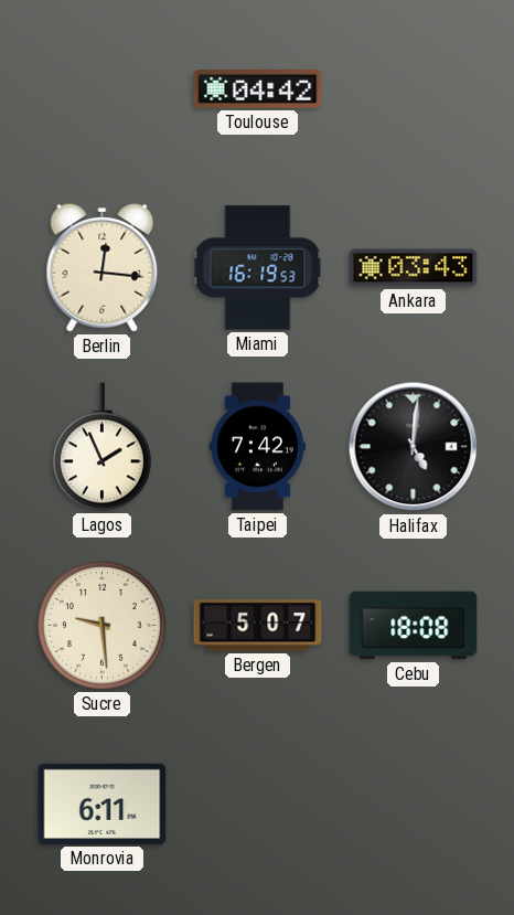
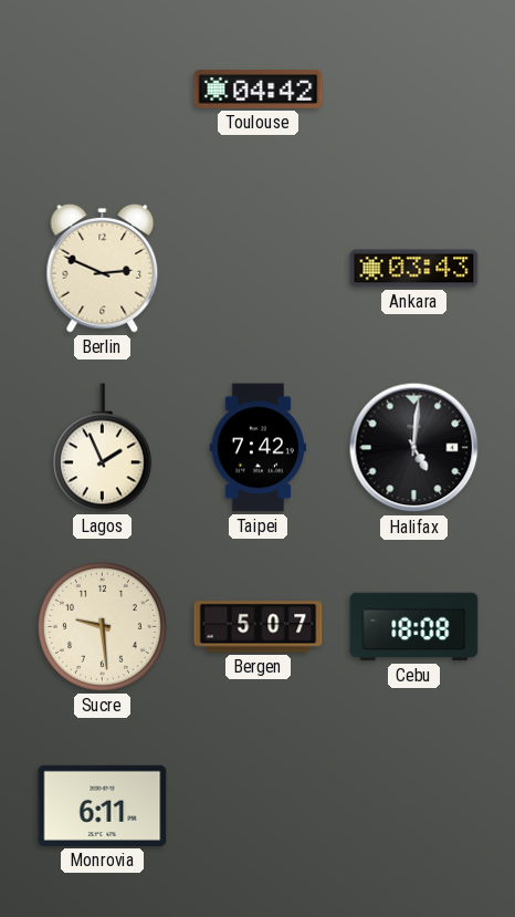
Berlin: 12:16 -> 2:49
Miami: 16:19 -> none
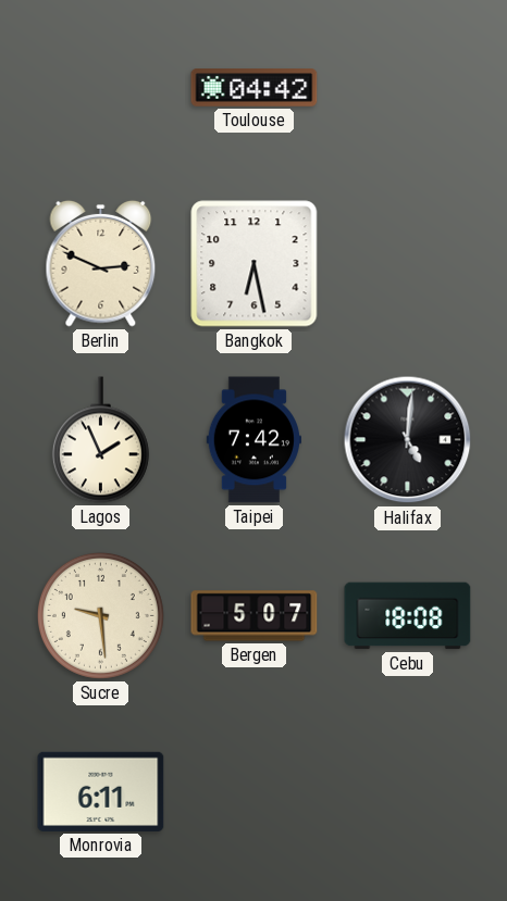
Bangkok: none -> 6:28
Ankara: 03:43 -> none
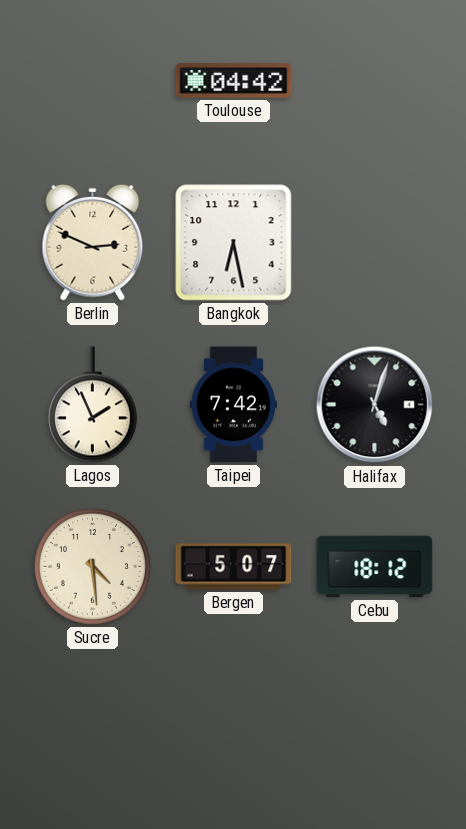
Halifax: 5:01 -> 5:03
Sucre: 9:29 -> 4:29
Cebu: 18:08 -> 18:12
Monrovia: 6:11 -> none
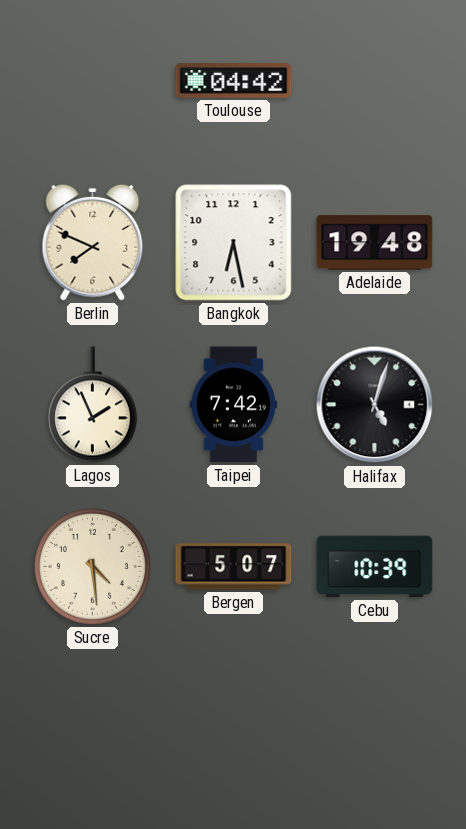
Berlin: 2:49 -> 7:49
Adelaide: none -> 19:48
Cebu: 18:12 -> 10:39
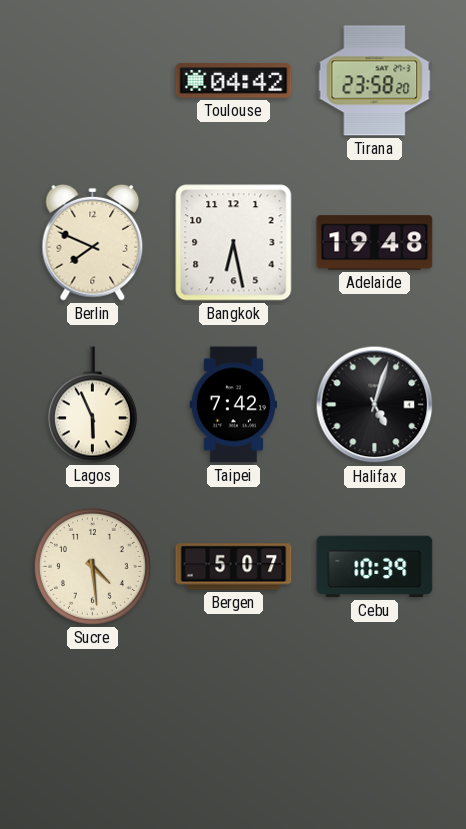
Tirana: none -> 23:58
Lagos: 1:56 -> 5:56
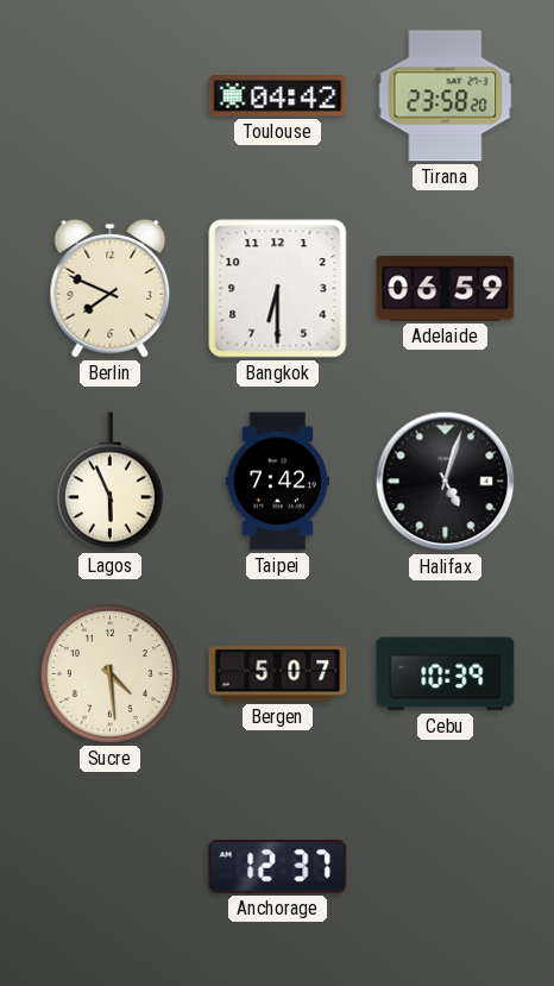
Bangkok: 6:28 -> 6:30
Adelaide: 19:48 -> 06:59
Anchorage: none -> 12:37
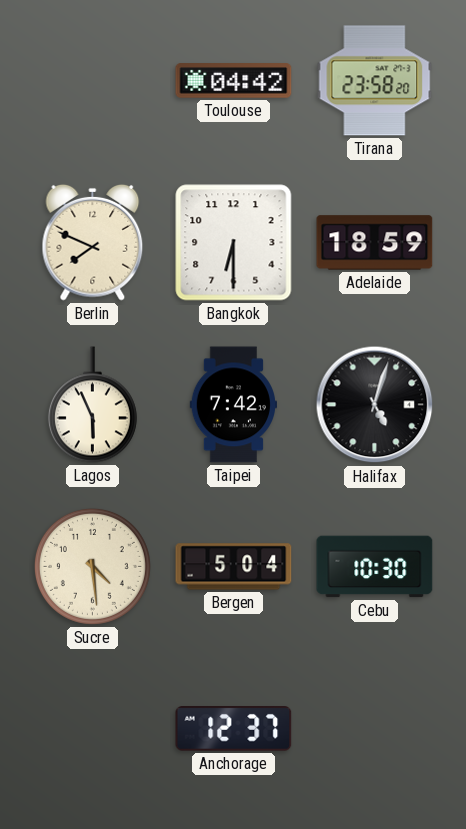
Adelaide: 06:59 -> 18:59
Bergen: 5:07 -> 5:04
Cebu: 10:39 -> 10:30
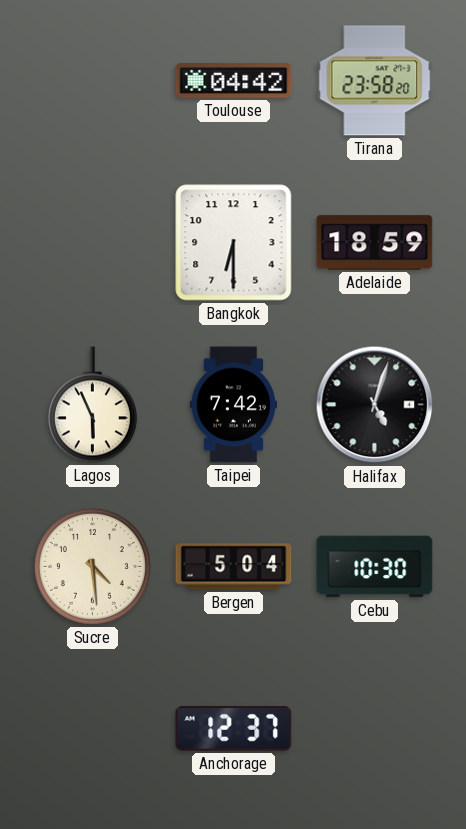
Berlin: 7:49 -> none
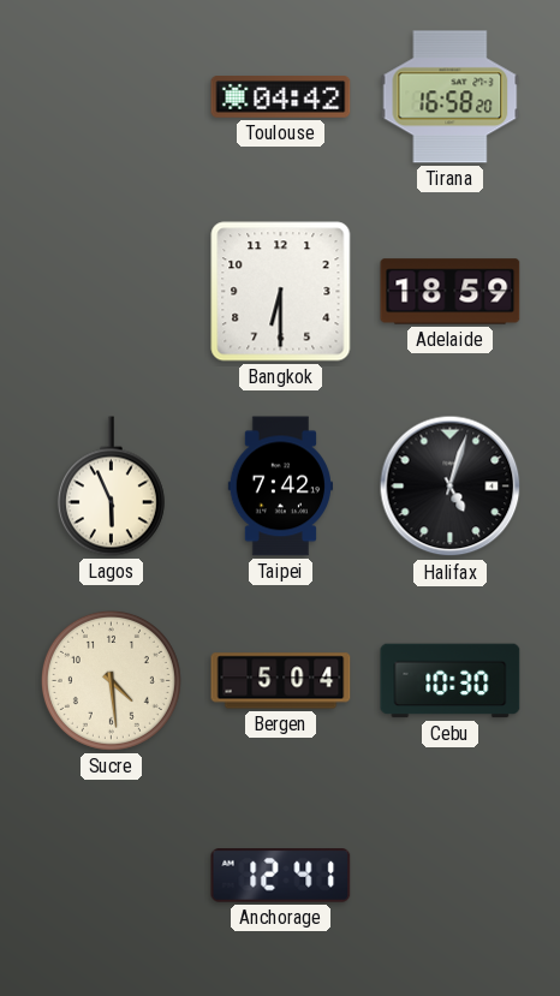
Tirana: 23:58 -> 16:58
Anchorage: 12:37 -> 12:41
